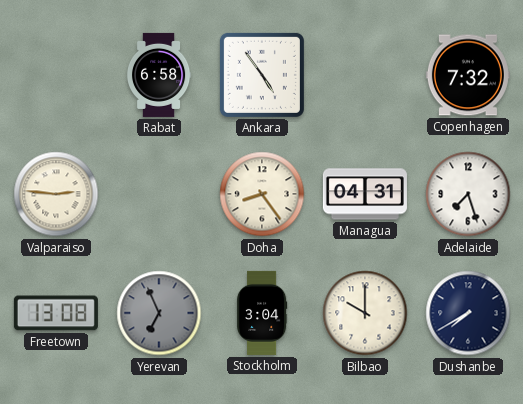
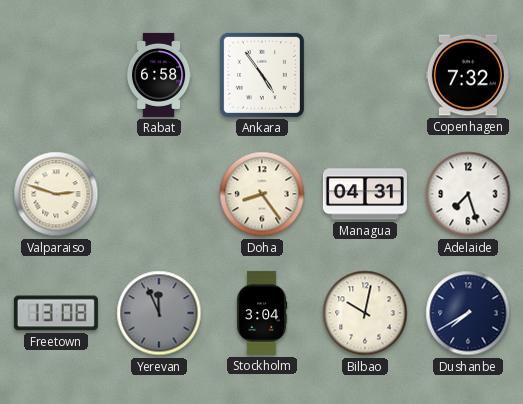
Valparaiso: 2:46 -> 2:48
Yerevan: 6:56 -> 11:56
Bilbao: 10:00 -> 10:02
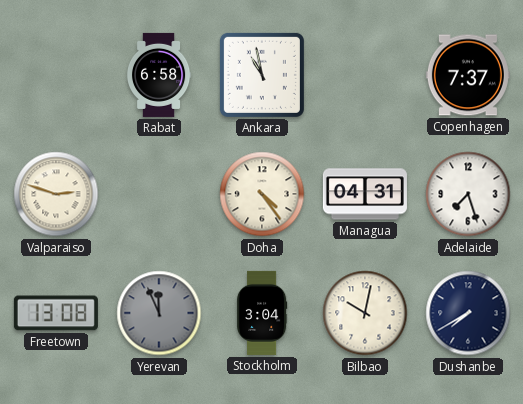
Ankara: 4:54 -> 10:58
Copenhagen: 7:32 -> 7:37
Doha: 8:24 -> 4:24
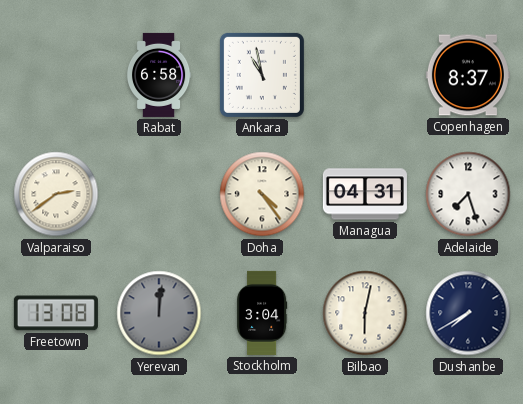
Copenhagen: 7:37 -> 8:37
Valparaiso: 2:48 -> 2:39
Yerevan: 11:56 -> 12:01
Bilbao: 10:02 -> 6:02
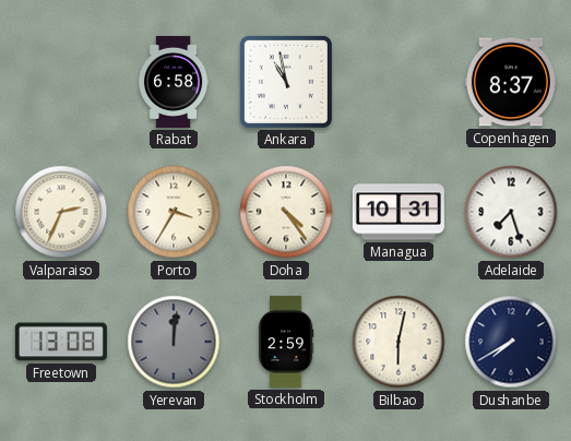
Valparaiso: 2:39 -> 2:34
Porto: none -> 3:35
Managua: 04:31 -> 10:31
Stockholm: 3:04 -> 2:59
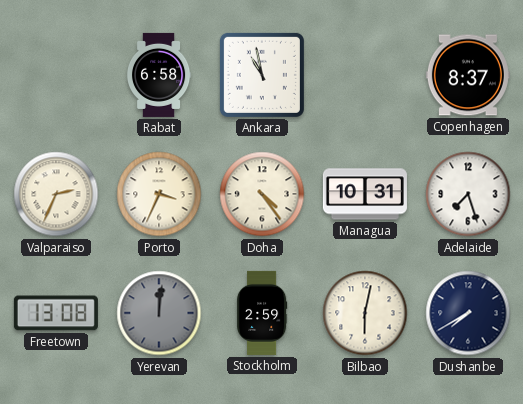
Porto: 3:35 -> 3:34
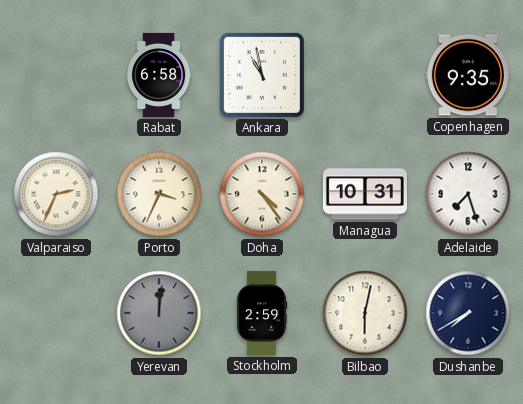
Copenhagen: 8:37 -> 9:35
Freetown: 13:08 -> none
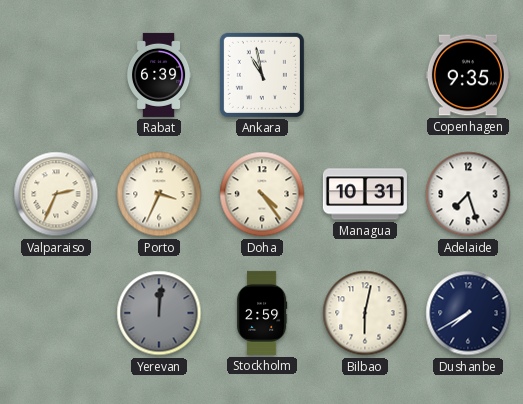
Rabat: 6:58 -> 6:39
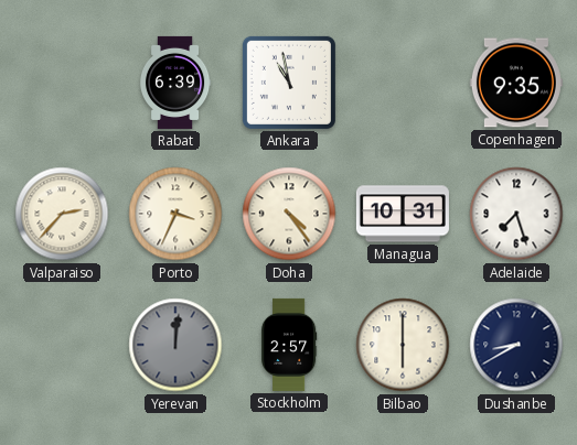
Valparaiso: 2:34 -> 2:37
Stockholm: 2:59 -> 2:57
Bilbao: 6:02 -> 6:00
Dushanbe: 7:40 -> 8:40
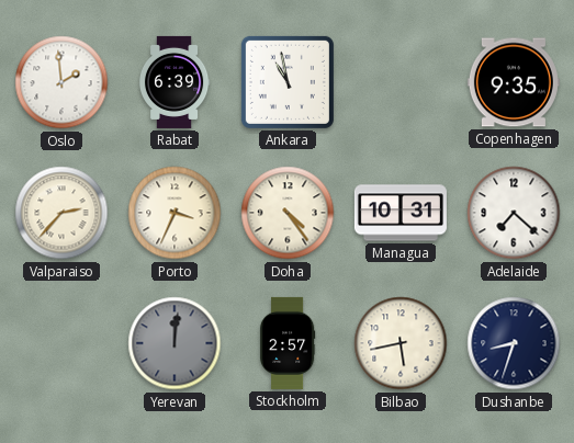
Oslo: none -> 1:59
Adelaide: 7:27 -> 7:22
Bilbao: 6:00 -> 5:43
Dushanbe: 8:40 -> 8:33
